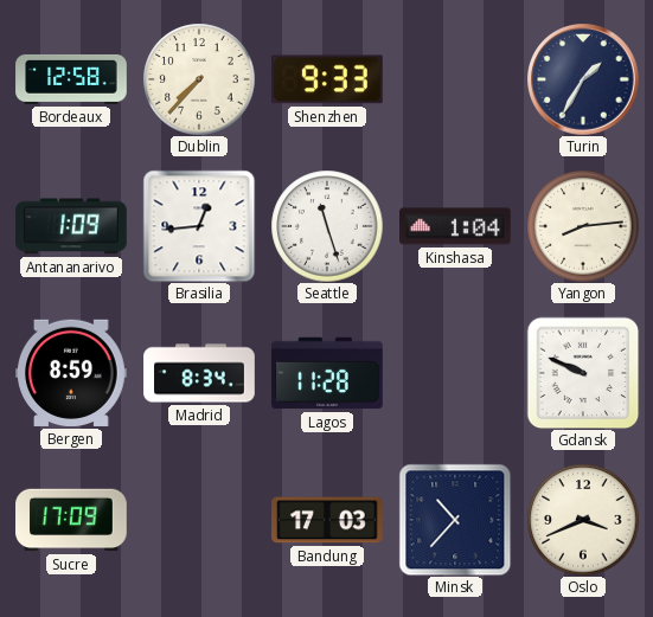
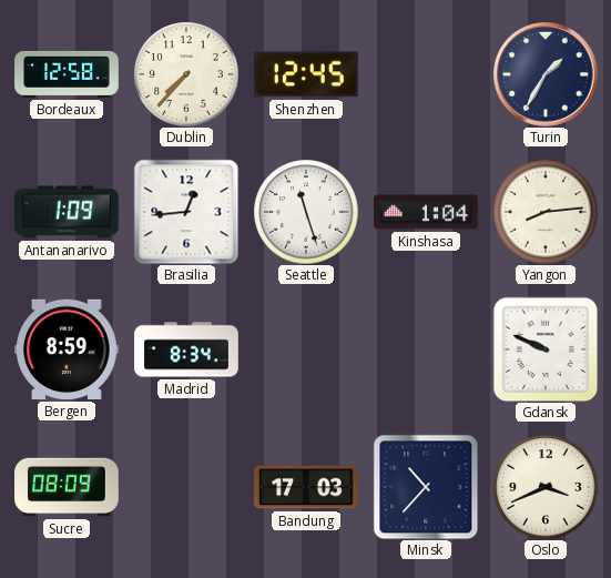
Shenzhen: 9:33 -> 12:45
Lagos: 11:28 -> none
Sucre: 17:09 -> 08:09
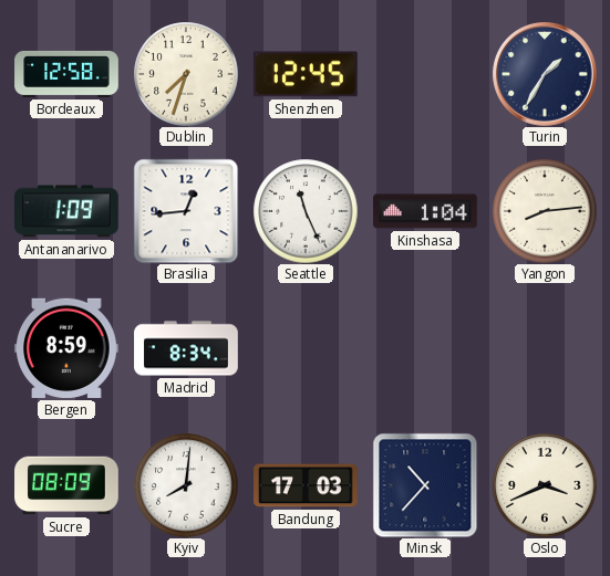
Dublin: 7:37 -> 7:33
Seattle: 11:27 -> 11:26
Gdansk: 9:49 -> none
Kyiv: none -> 8:01
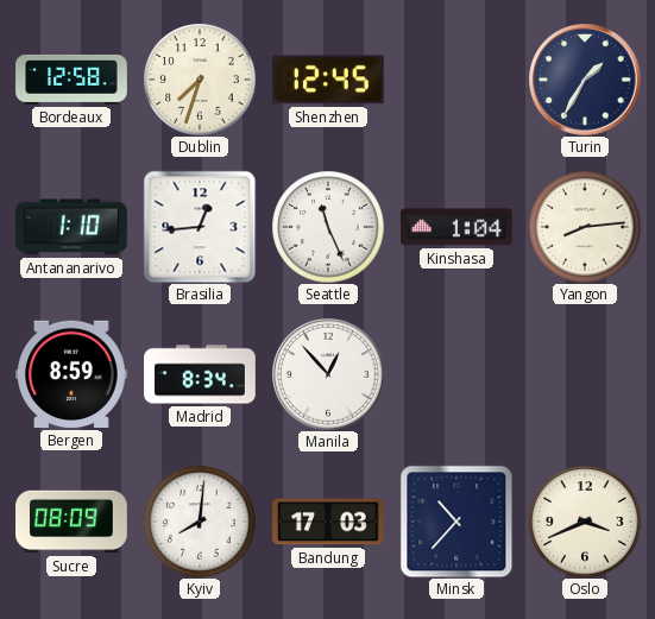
Antananarivo: 1:09 -> 1:10
Manila: none -> 12:53
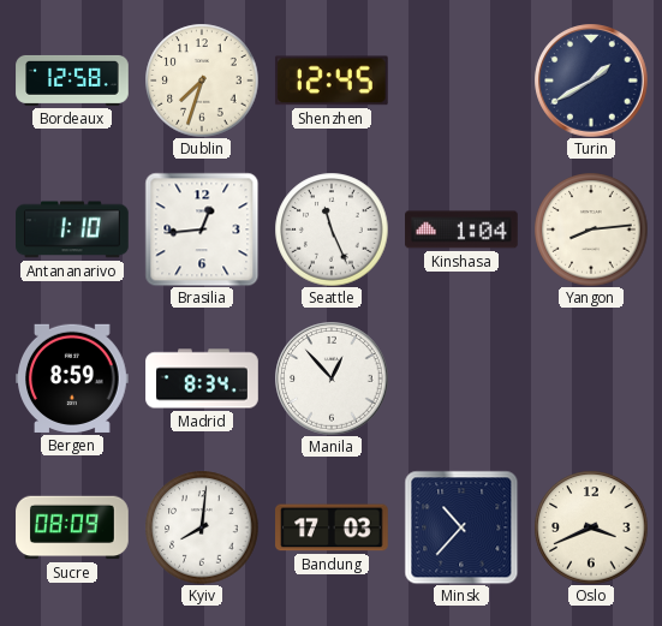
Turin: 1:35 -> 1:40
